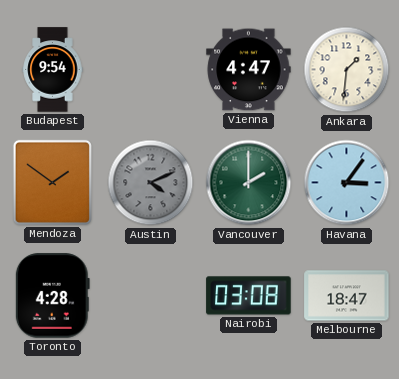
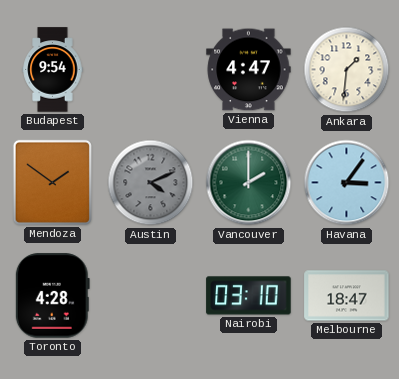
Nairobi: 03:08 -> 03:10
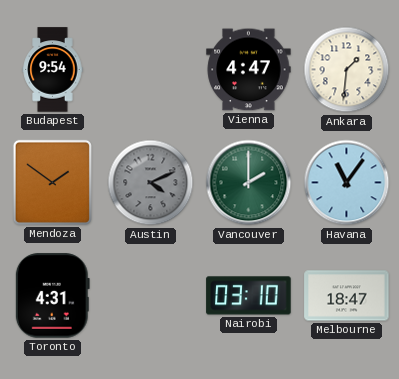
Havana: 3:06 -> 11:06
Toronto: 4:28 -> 4:31
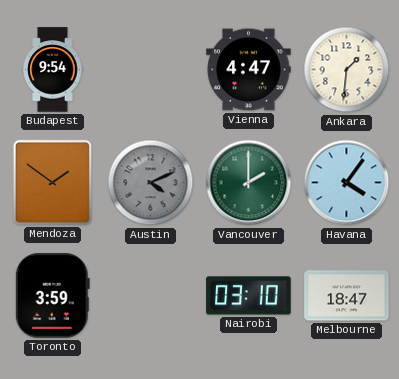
Havana: 11:06 -> 4:06
Toronto: 4:31 -> 3:59
